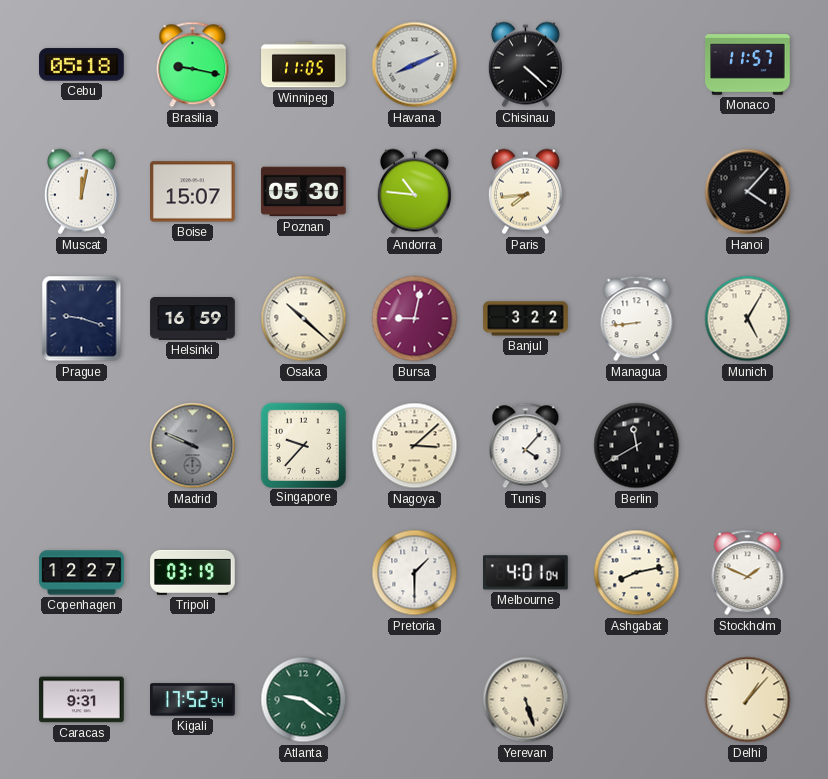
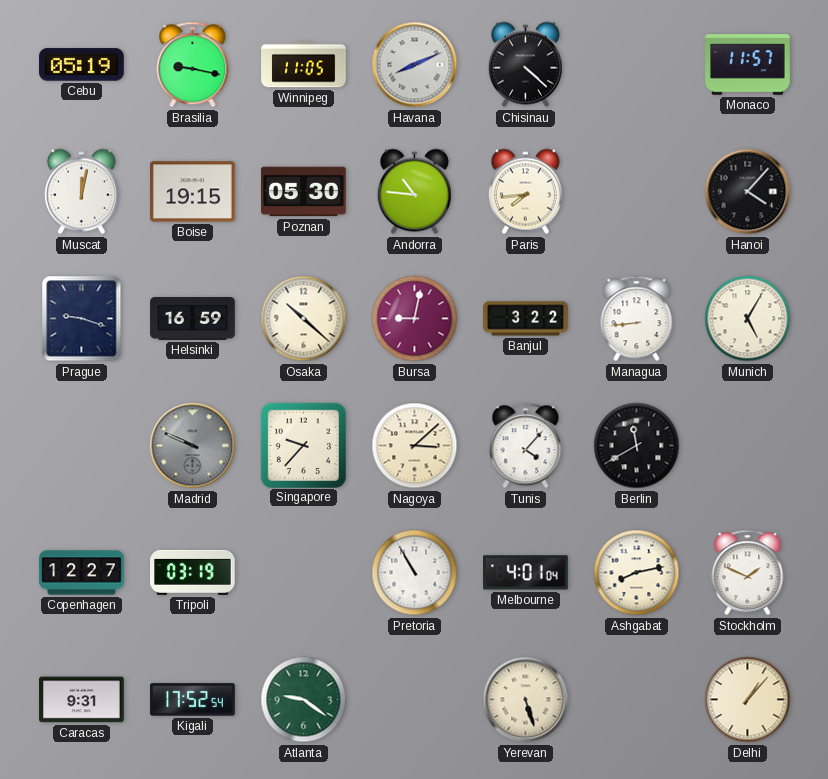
Cebu: 05:18 -> 05:19
Boise: 15:07 -> 19:15
Pretoria: 1:30 -> 10:55
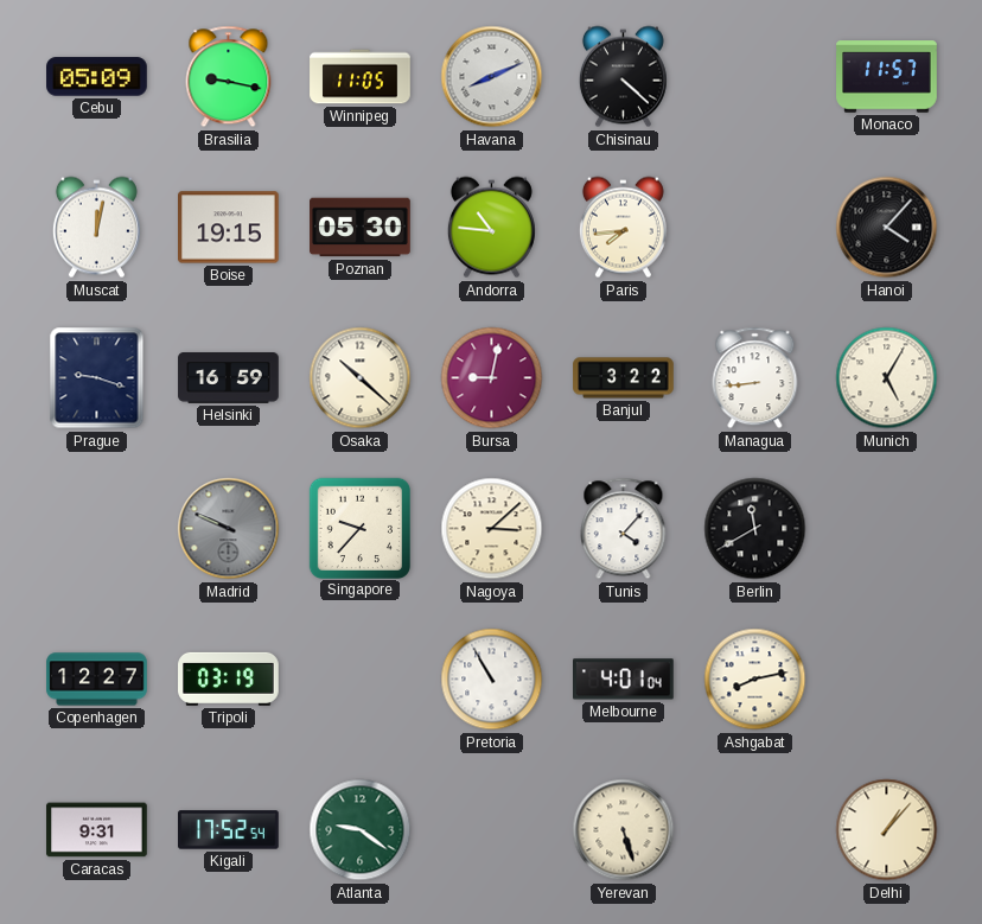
Cebu: 05:19 -> 05:09
Stockholm: 1:49 -> none
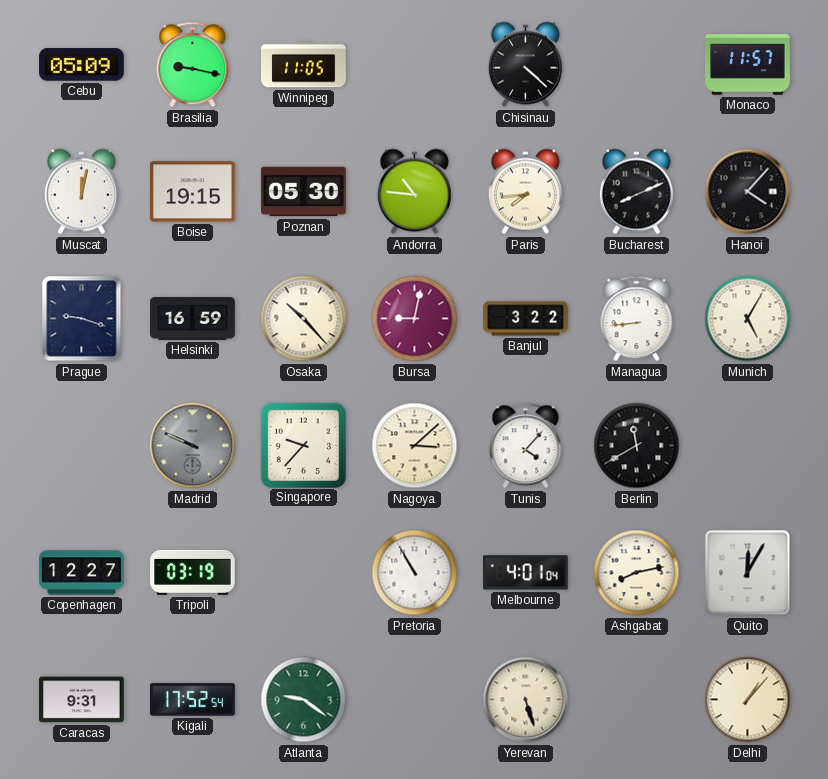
Havana: 8:11 -> none
Bucharest: none -> 8:11
Osaka: 10:22 -> 10:23
Quito: none -> 12:05
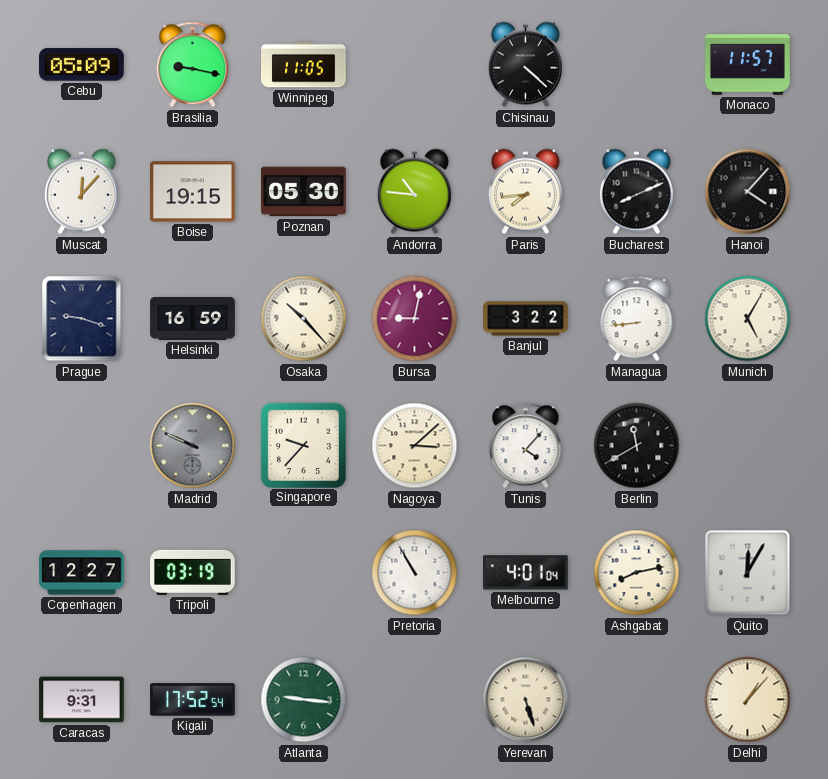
Muscat: 12:02 -> 12:07
Atlanta: 9:21 -> 9:16
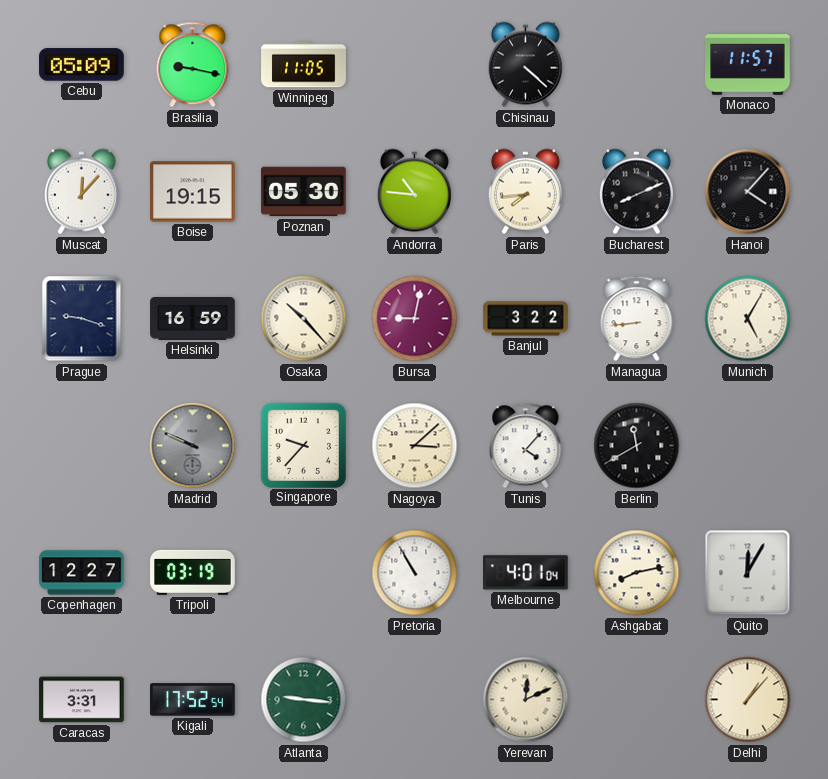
Caracas: 9:31 -> 3:31
Yerevan: 5:27 -> 12:11
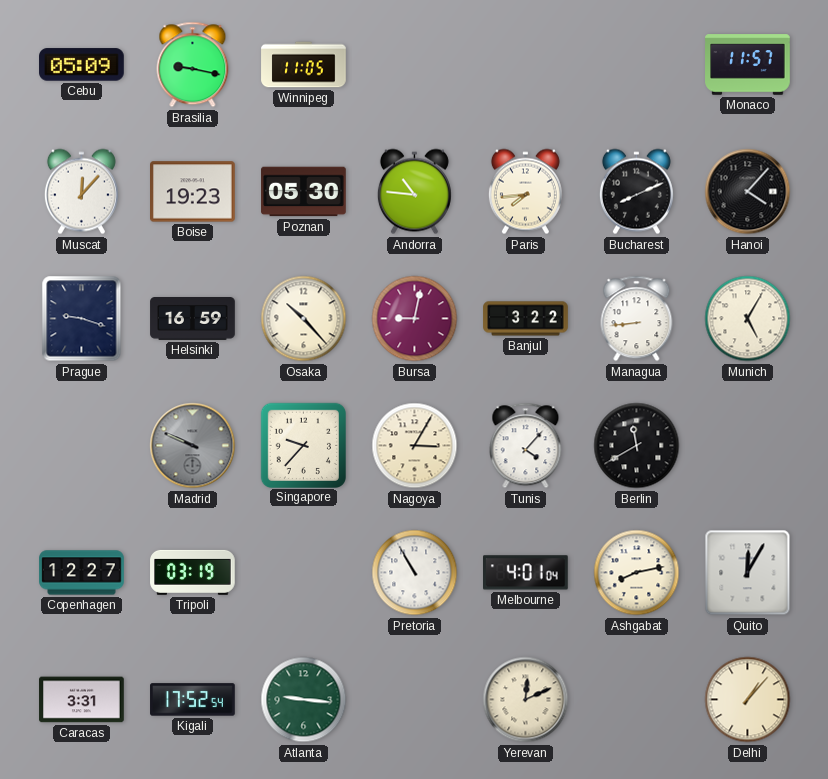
Chisinau: 4:22 -> none
Boise: 19:15 -> 19:23
Nagoya: 3:08 -> 3:05
